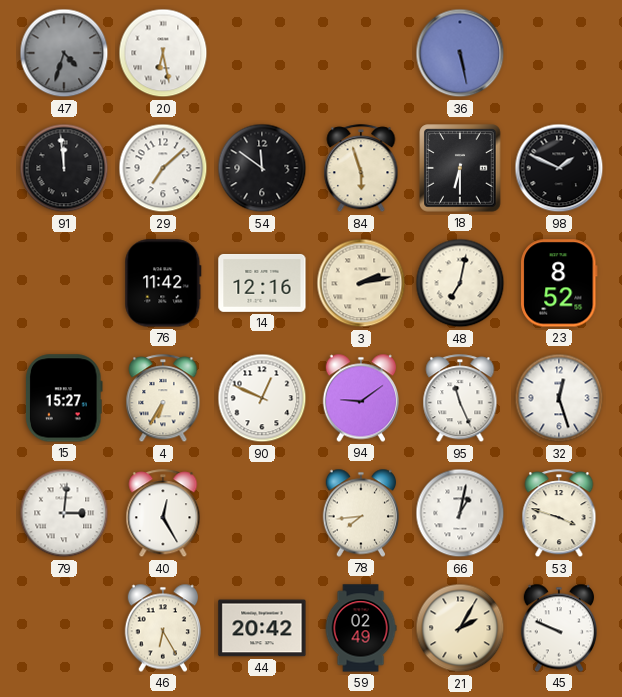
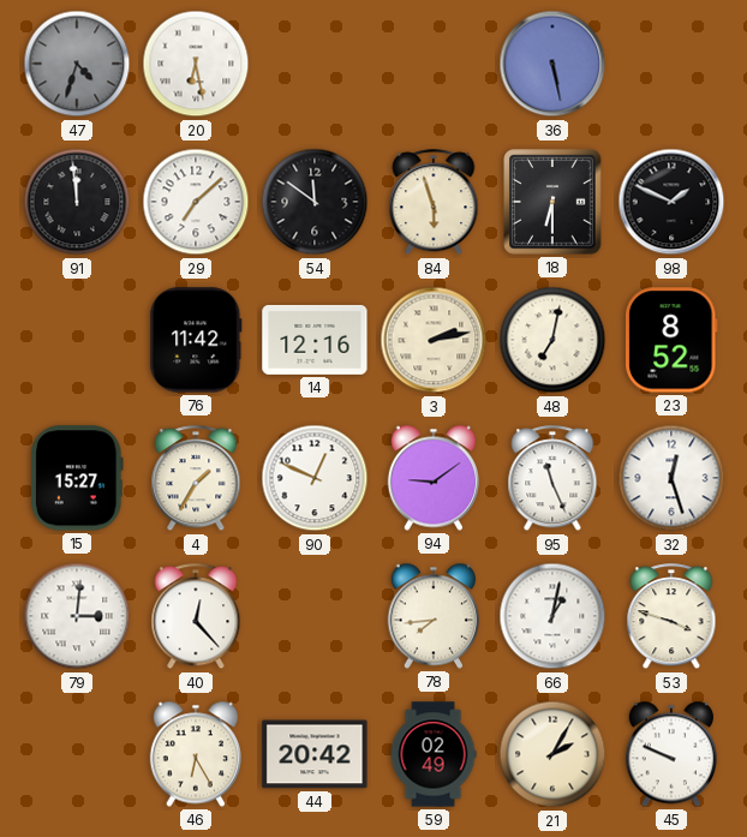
4: 6:35 -> 1:35
40: 12:25 -> 12:23
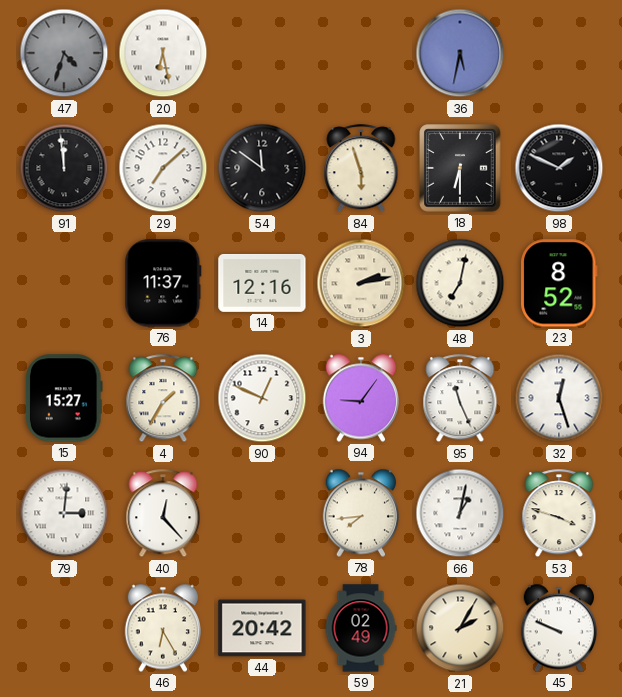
36: 5:28 -> 5:32
76: 11:42 -> 11:37
94: 9:09 -> 9:06
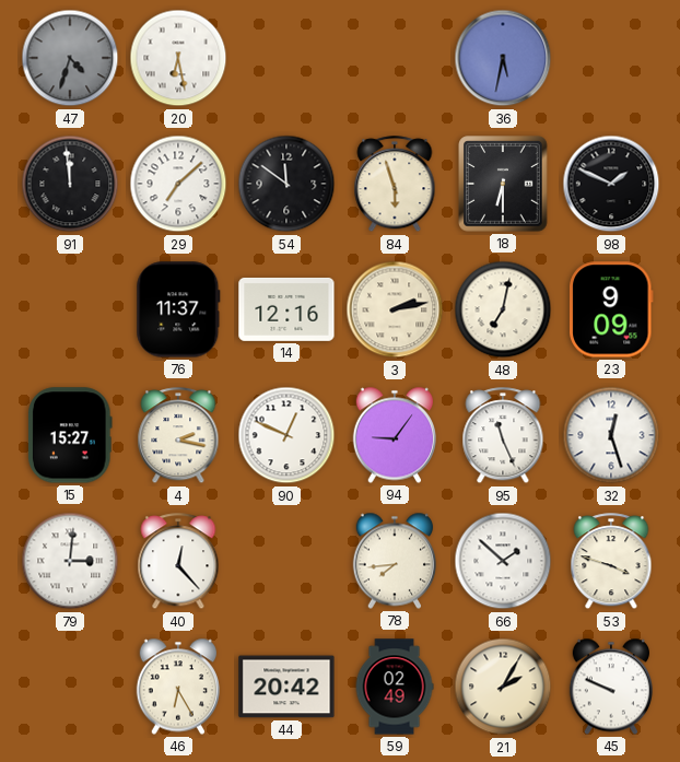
23: 8:52 -> 9:09
4: 1:35 -> 2:17
66: 1:02 -> 1:52
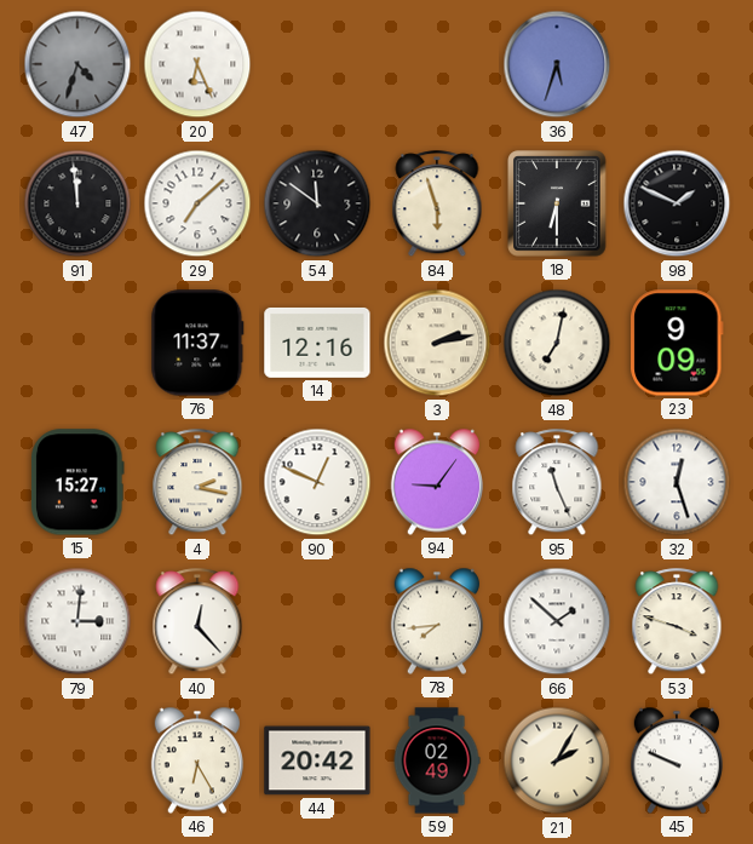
20: 6:28 -> 6:26
36: 5:32 -> 5:33
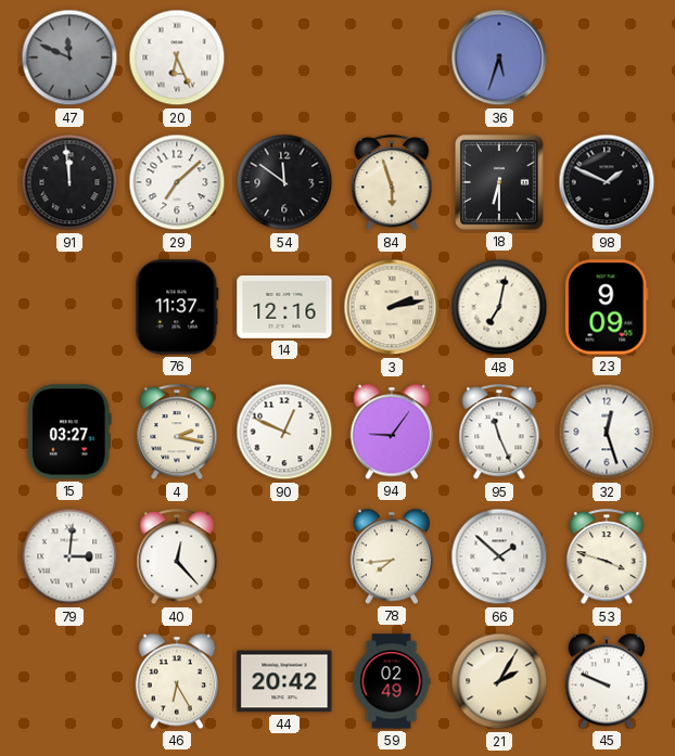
47: 4:33 -> 11:49
15: 15:27 -> 03:27
